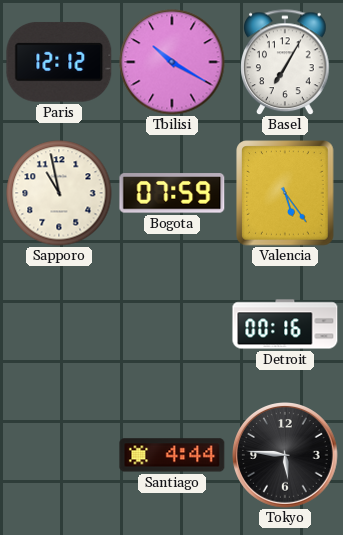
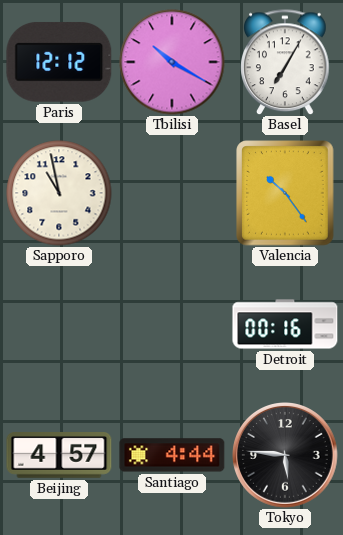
Bogota: 07:59 -> none
Valencia: 5:24 -> 10:24
Beijing: none -> 4:57
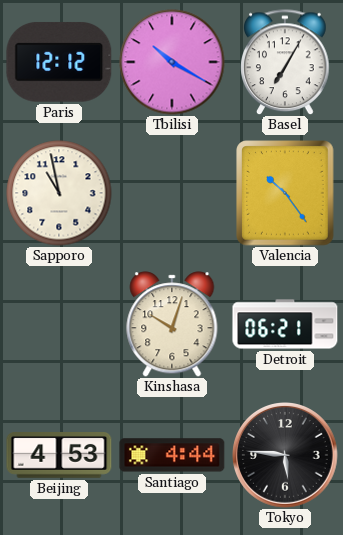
Kinshasa: none -> 10:03
Detroit: 00:16 -> 06:21
Beijing: 4:57 -> 4:53
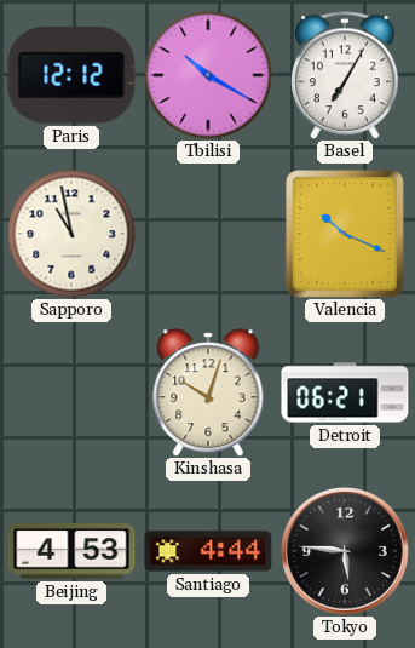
Valencia: 10:24 -> 10:19
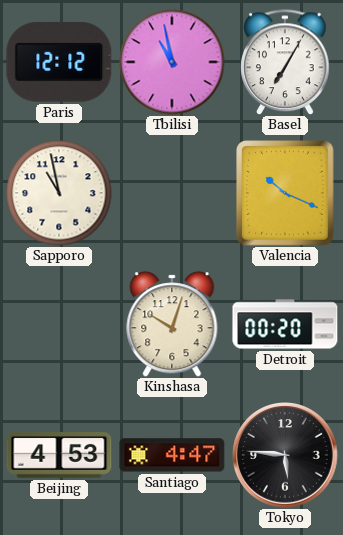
Tbilisi: 10:20 -> 10:58
Detroit: 06:21 -> 00:20
Santiago: 4:44 -> 4:47
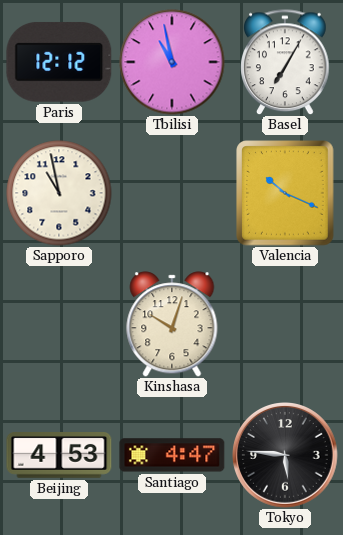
Detroit: 00:20 -> none
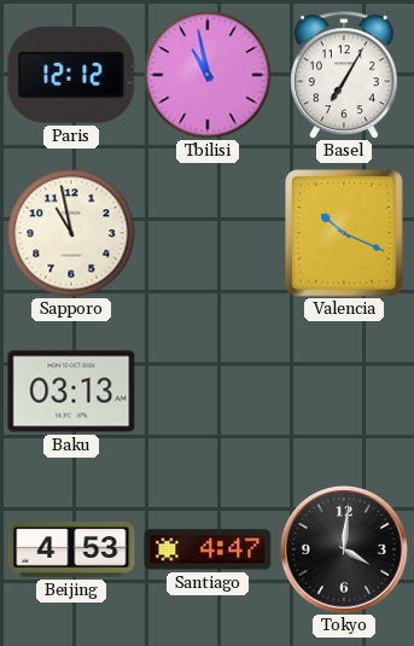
Baku: none -> 03:13
Kinshasa: 10:03 -> none
Tokyo: 5:46 -> 4:01
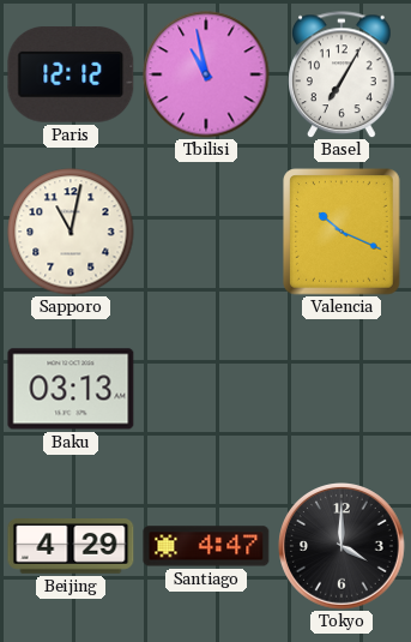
Sapporo: 10:58 -> 11:02
Beijing: 4:53 -> 4:29
Tokyo: 4:01 -> 4:00
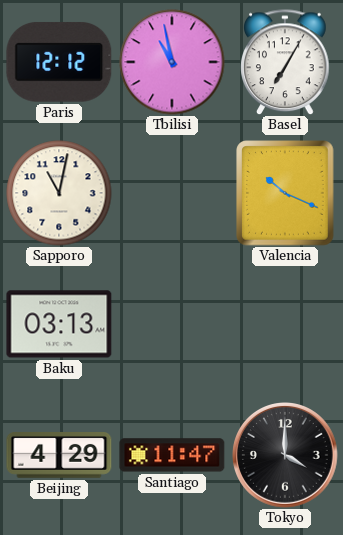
Santiago: 4:47 -> 11:47
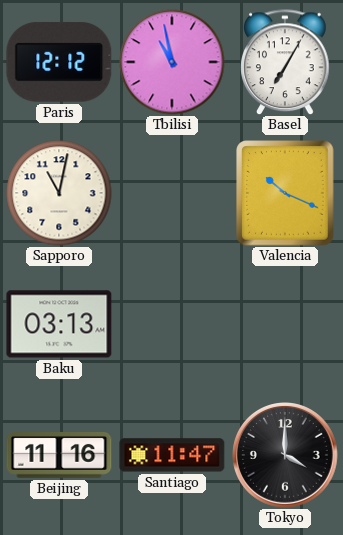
Beijing: 4:29 -> 11:16
